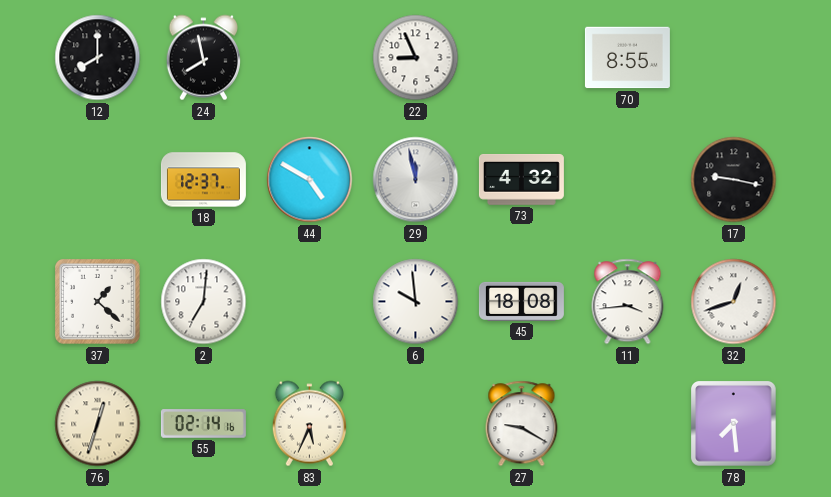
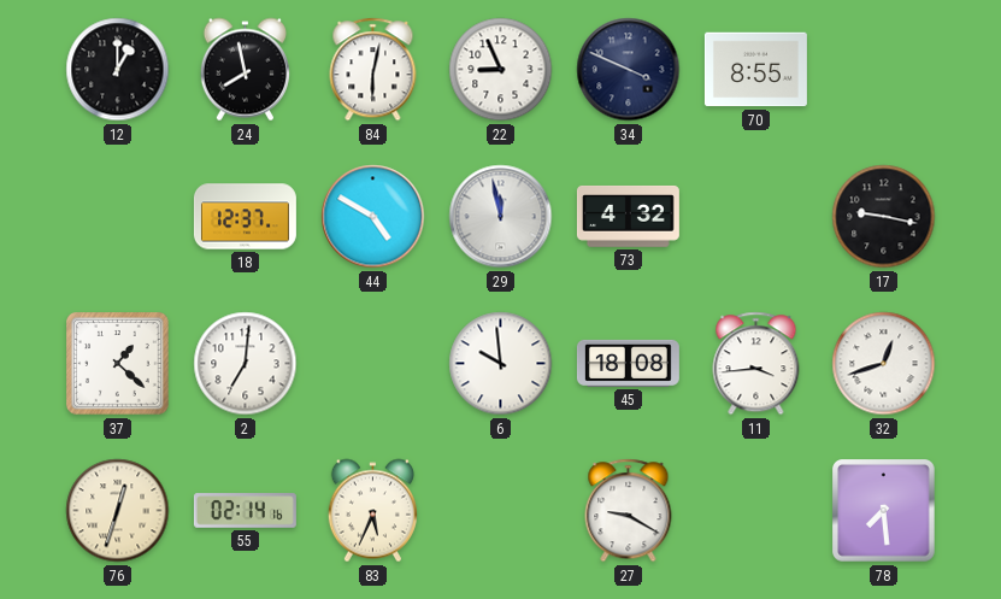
12: 8:00 -> 1:00
84: none -> 6:02
34: none -> 3:49
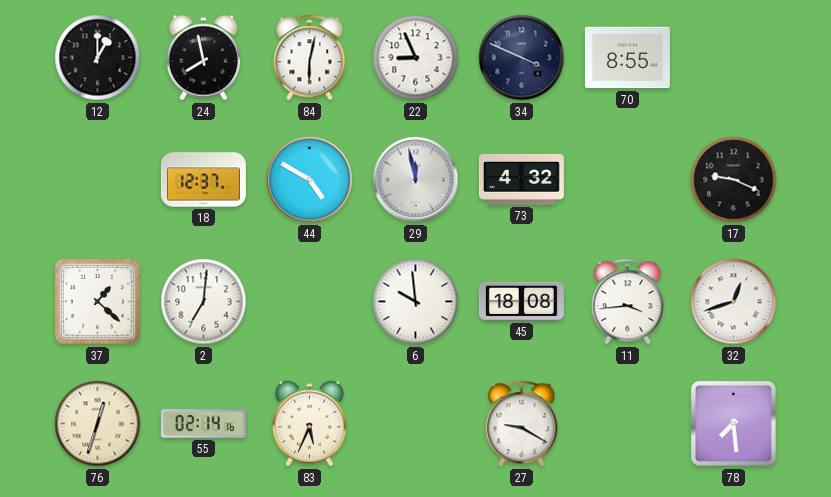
17: 9:17 -> 9:19
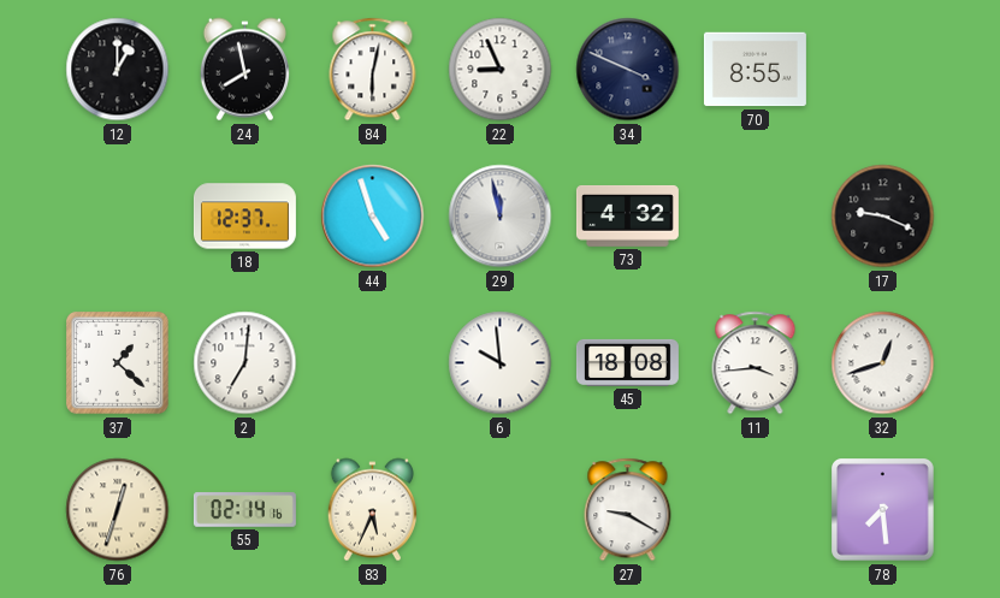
44: 4:50 -> 4:57
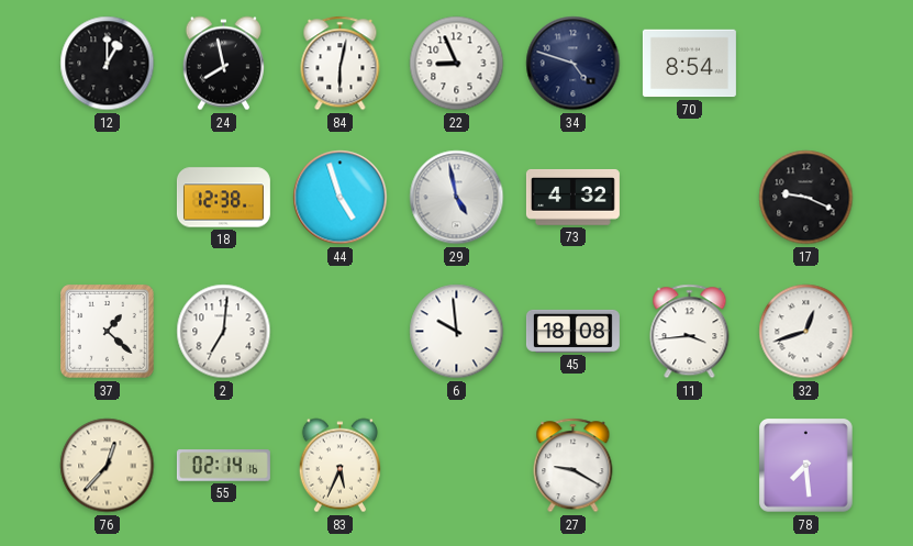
34: 3:49 -> 4:48
70: 8:55 -> 8:54
18: 12:37 -> 12:38
29: 11:58 -> 4:58
76: 12:33 -> 12:37
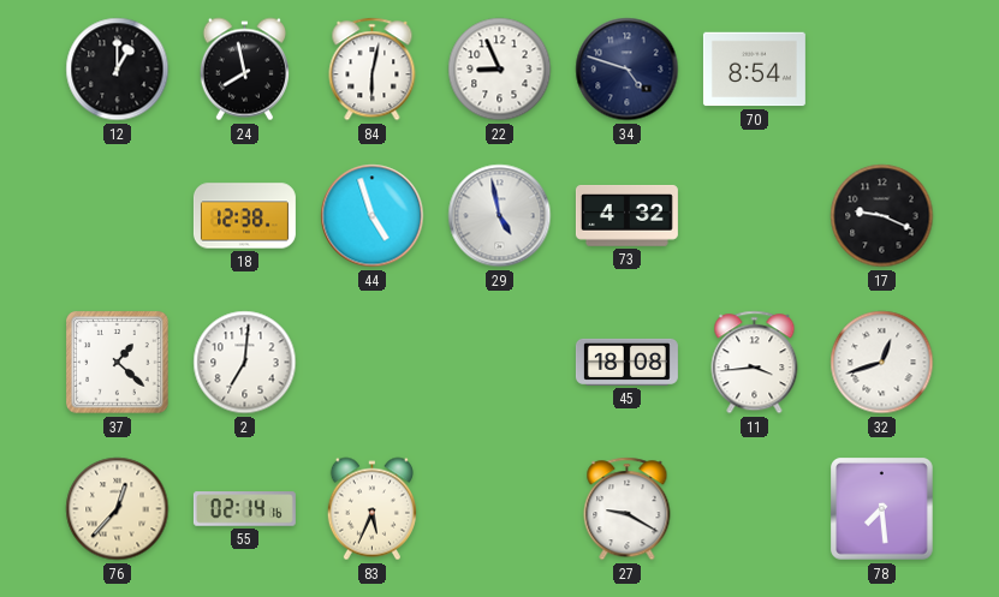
6: 9:59 -> none
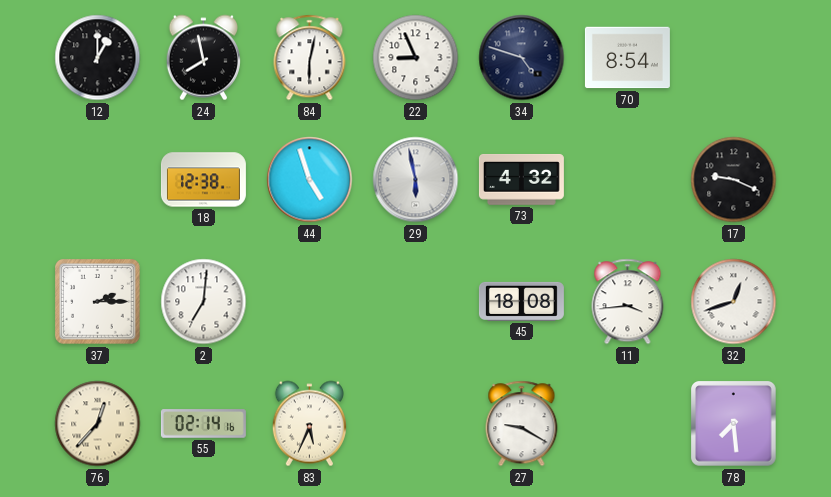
29: 4:58 -> 5:58
37: 1:22 -> 2:15
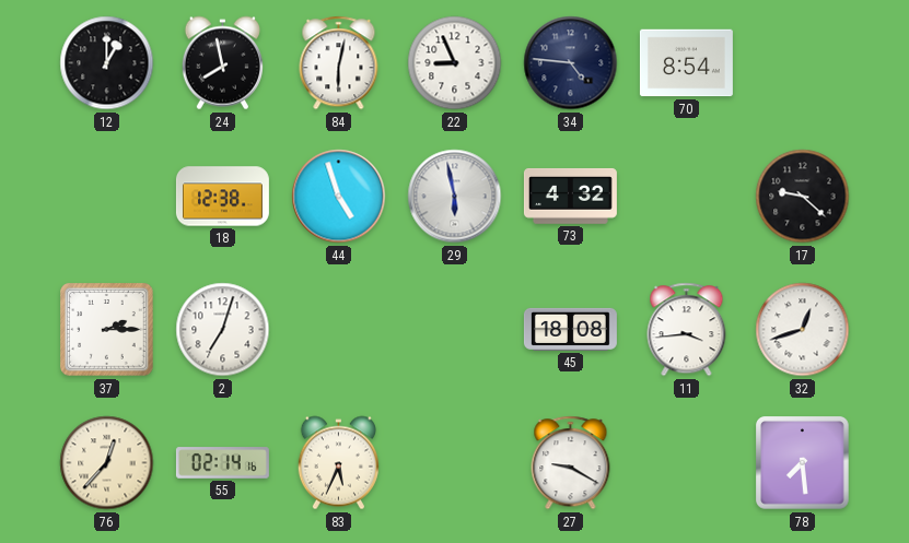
34: 4:48 -> 4:46
17: 9:19 -> 9:22
2: 7:01 -> 7:03
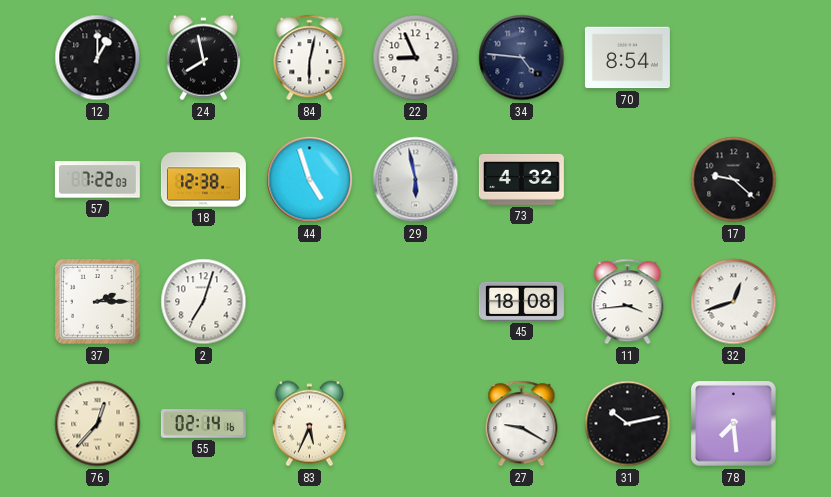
57: none -> 7:22
31: none -> 10:13
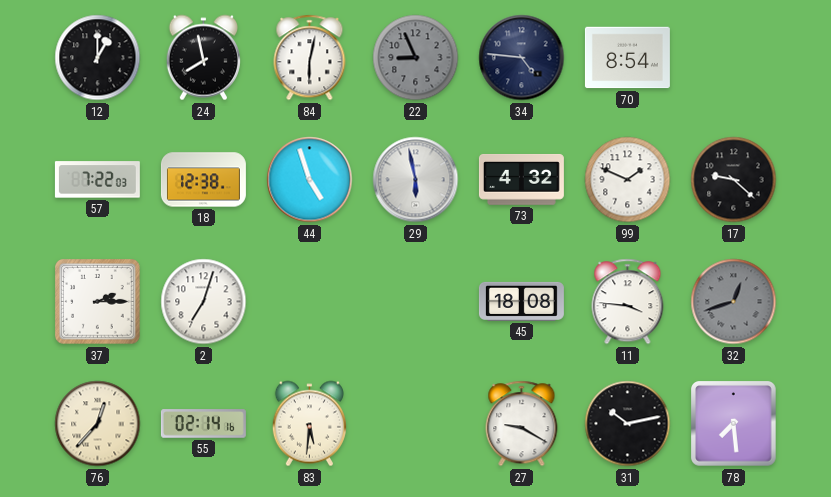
22 dial: white -> grey
99: none -> 1:49
11: 3:44 -> 3:46
32 dial: white -> grey
83: 5:34 -> 5:31
